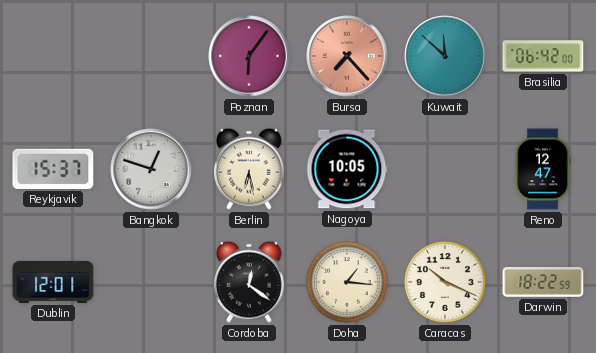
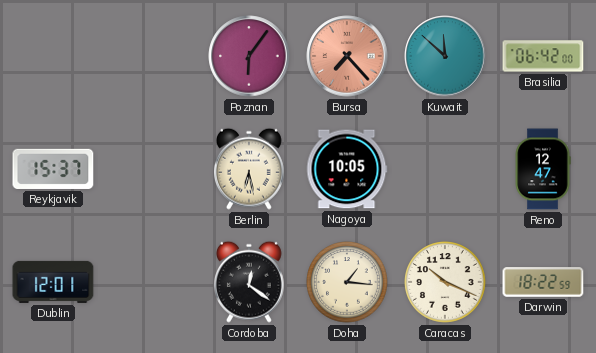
Bangkok: 12:48 -> none
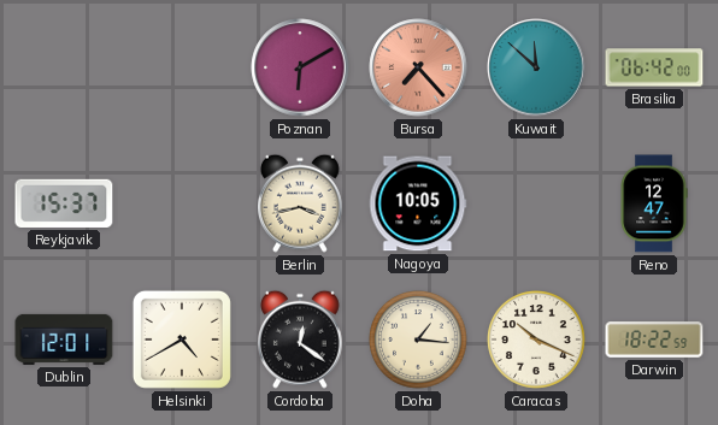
Poznan: 6:06 -> 6:10
Berlin: 6:28 -> 3:43
Helsinki: none -> 4:40
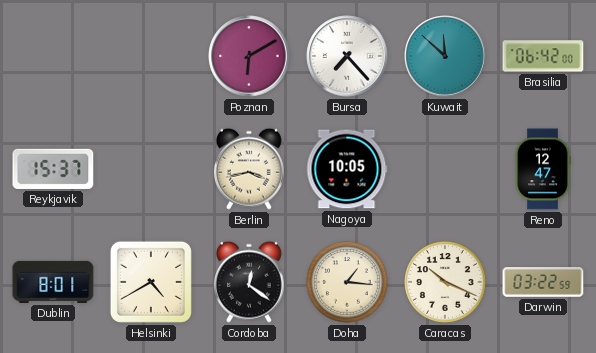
Bursa dial: salmon -> white
Dublin: 12:01 -> 8:01
Darwin: 18:22 -> 03:22
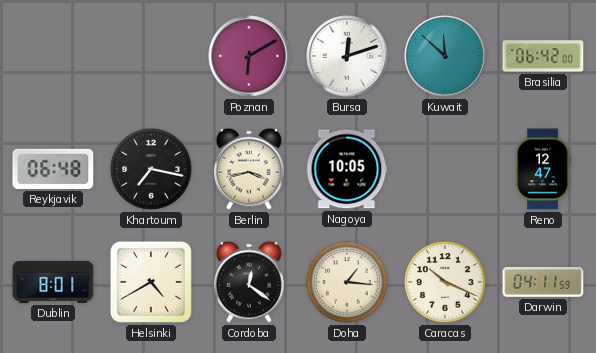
Bursa: 7:23 -> 12:12
Reykjavik: 15:37 -> 06:48
Khartoum: none -> 7:17
Darwin: 03:22 -> 04:11
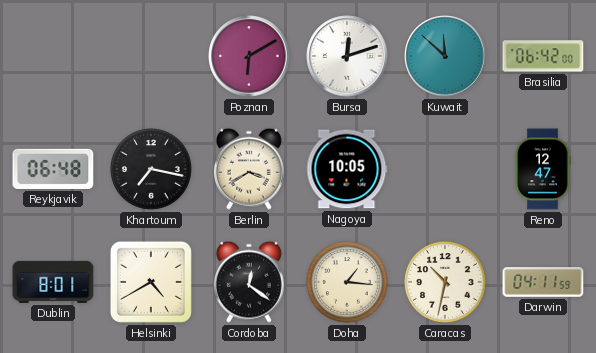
Berlin: 3:43 -> 3:40
Caracas: 10:19 -> 10:32
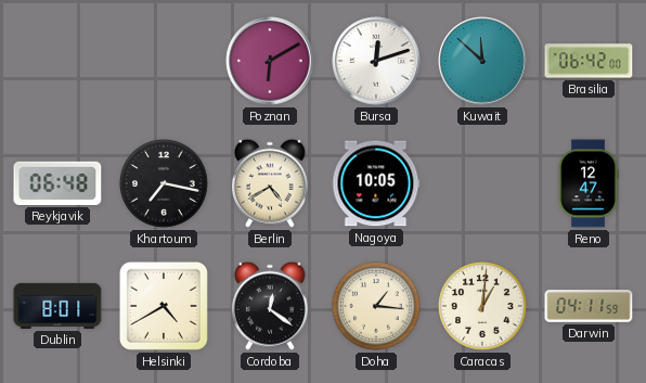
Berlin: 3:40 -> 4:40
Caracas: 10:32 -> 1:01
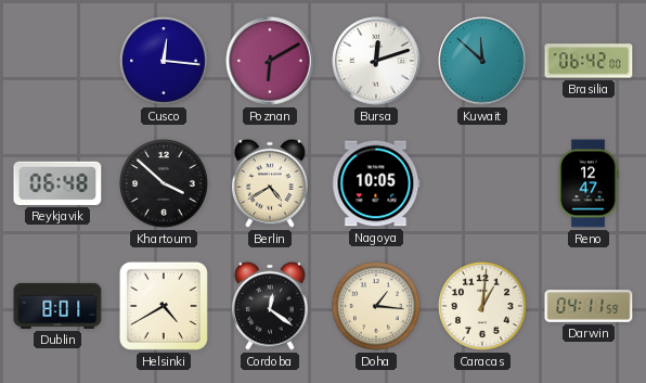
Cusco: none -> 12:16
Khartoum: 7:17 -> 3:52
